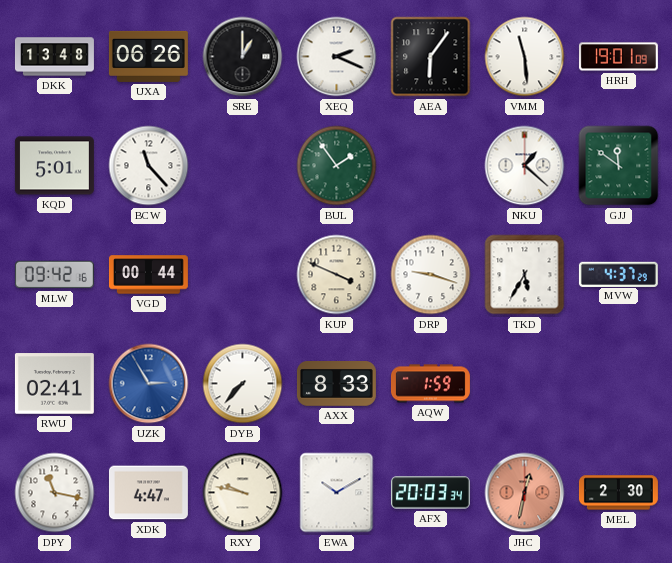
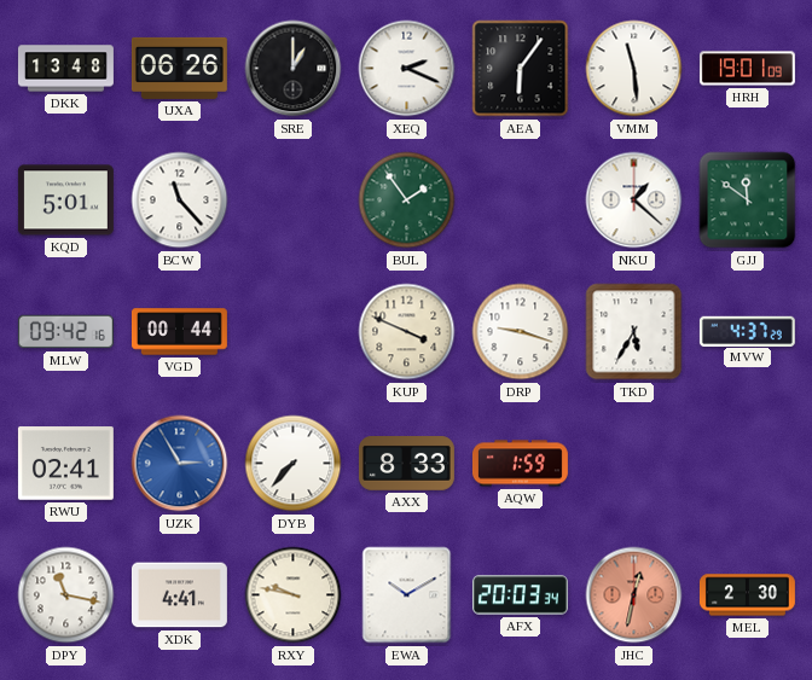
XDK: 4:47 -> 4:41
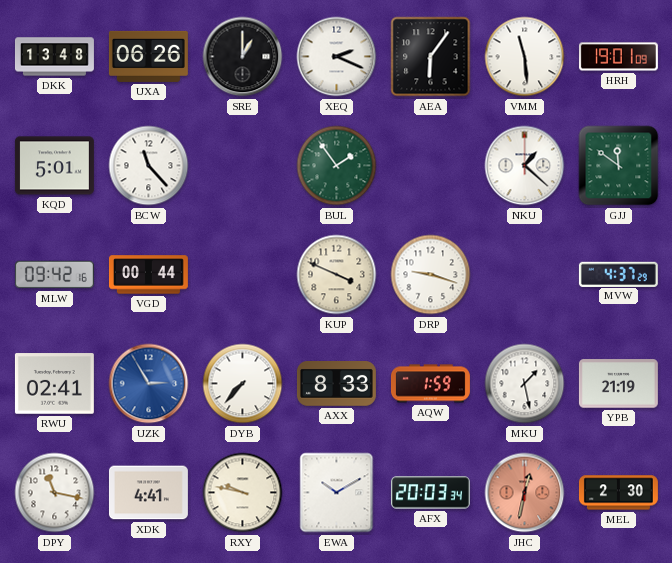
TKD: 5:35 -> none
MKU: none -> 1:28
YPB: none -> 21:19
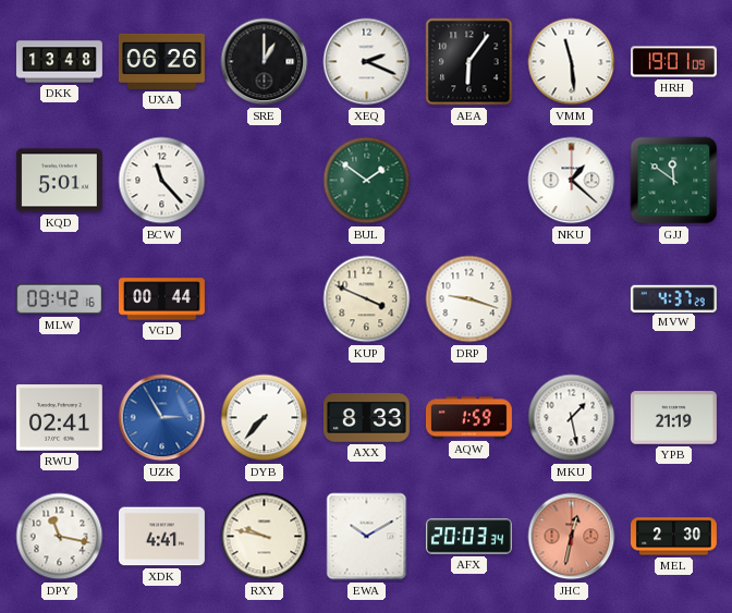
BUL: 1:54 -> 1:51
